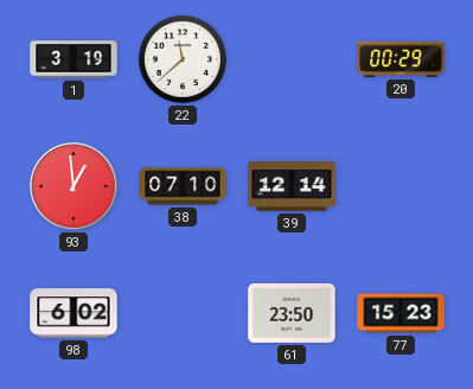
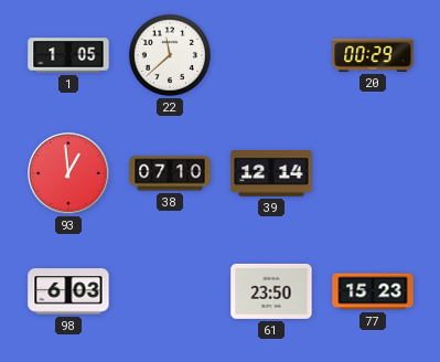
1: 3:19 -> 1:05
98: 6:02 -> 6:03
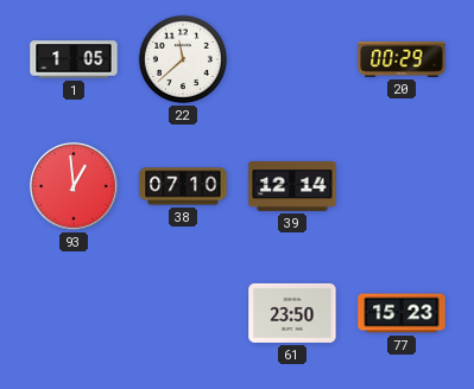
98: 6:03 -> none
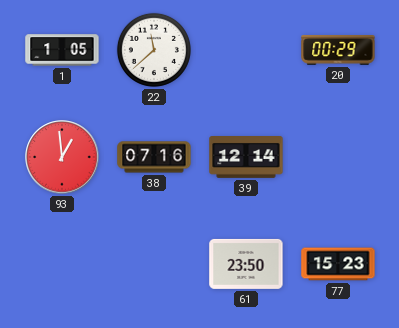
38: 07:10 -> 07:16
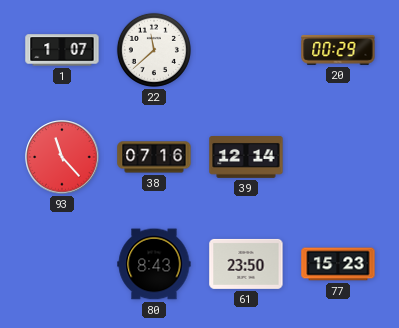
1: 1:05 -> 1:07
93: 12:59 -> 11:23
80: none -> 8:43
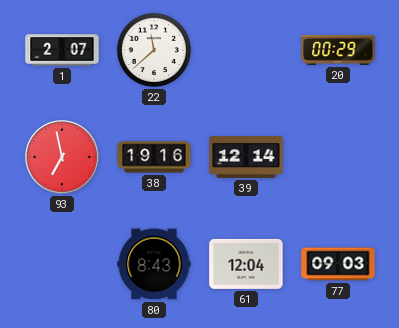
1: 1:07 -> 2:07
93: 11:23 -> 6:58
38: 07:16 -> 19:16
61: 23:50 -> 12:04
77: 15:23 -> 09:03
